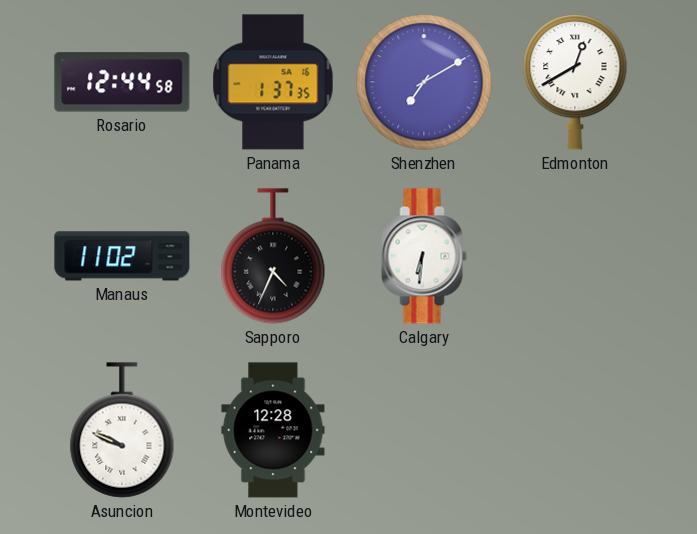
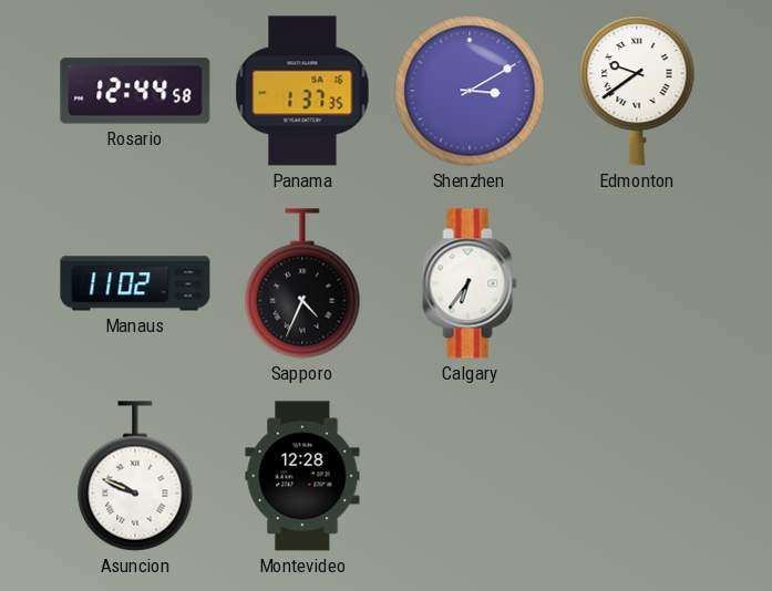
Shenzhen: 7:10 -> 3:10
Edmonton: 12:40 -> 9:39
Calgary: 6:31 -> 6:36
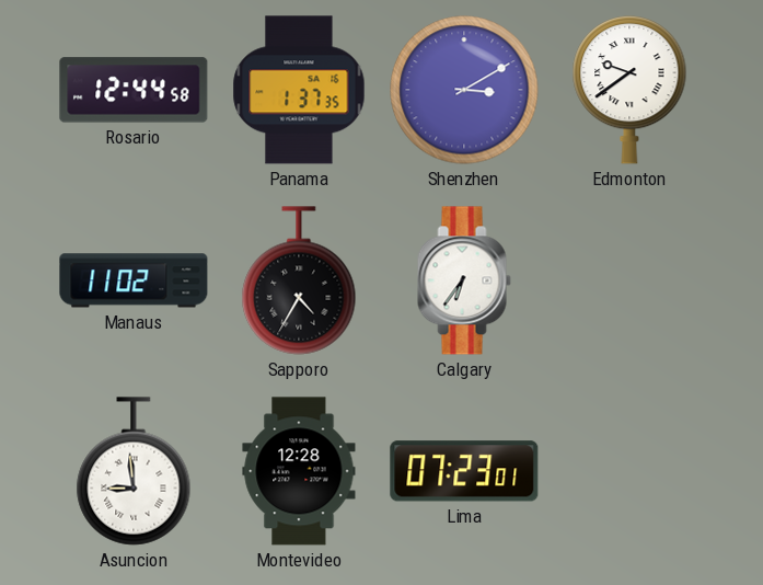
Sapporo: 4:34 -> 4:35
Asuncion: 9:49 -> 8:59
Lima: none -> 07:23
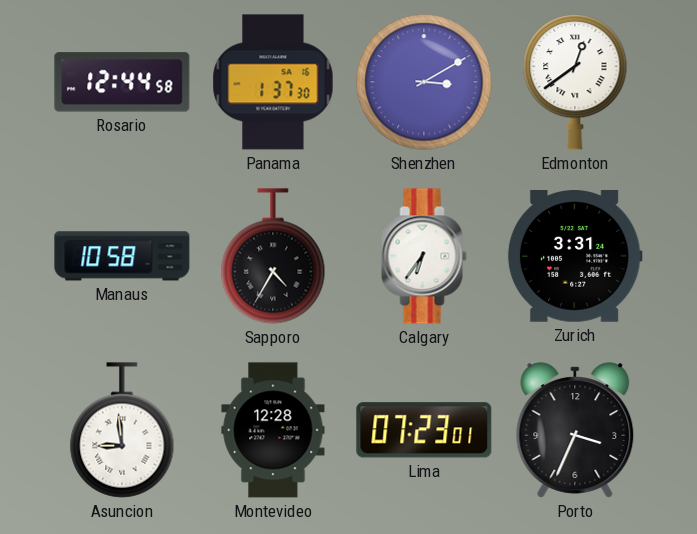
Panama: 1:37:35 -> 1:37:30
Edmonton: 9:39 -> 12:39
Manaus: 11:02 -> 10:58
Zurich: none -> 3:31
Porto: none -> 3:34
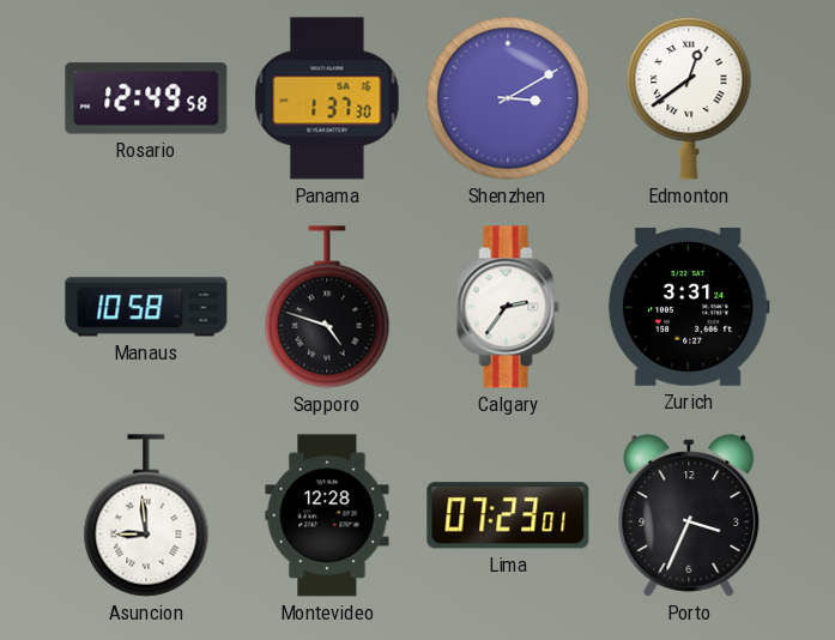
Rosario: 12:44 -> 12:49
Sapporo: 4:35 -> 4:48
Calgary: 6:36 -> 2:36
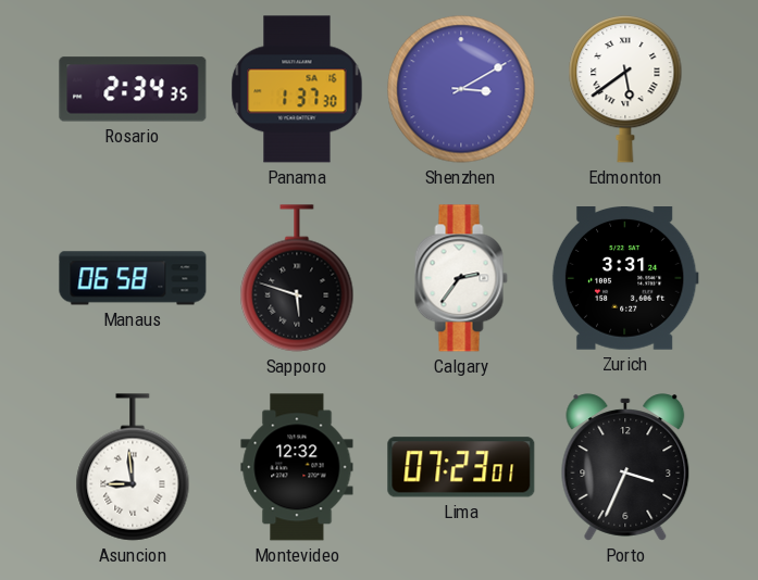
Rosario: 12:49 -> 2:34
Edmonton: 12:39 -> 5:39
Manaus: 10:58 -> 06:58
Sapporo: 4:48 -> 5:48
Montevideo: 12:28 -> 12:32
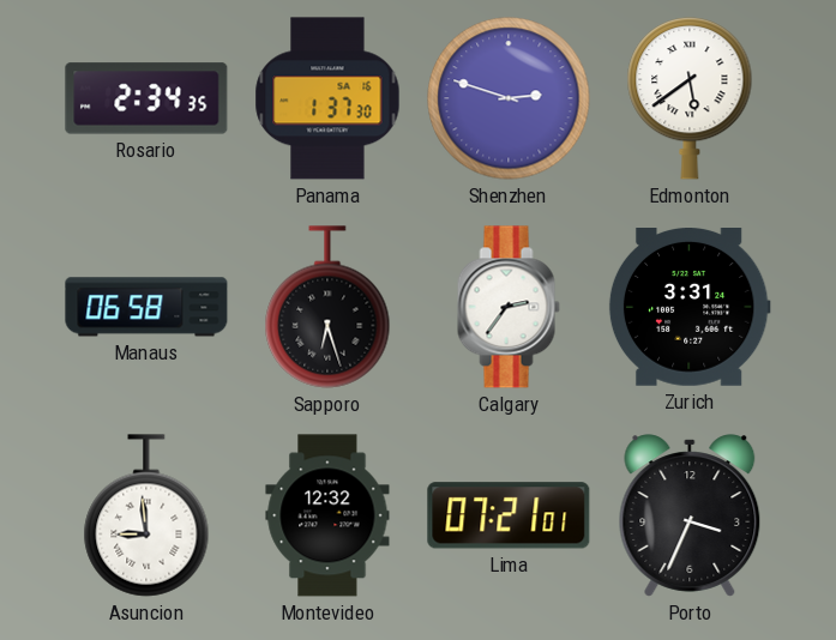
Shenzhen: 3:10 -> 2:48
Sapporo: 5:48 -> 6:27
Lima: 07:23 -> 07:21
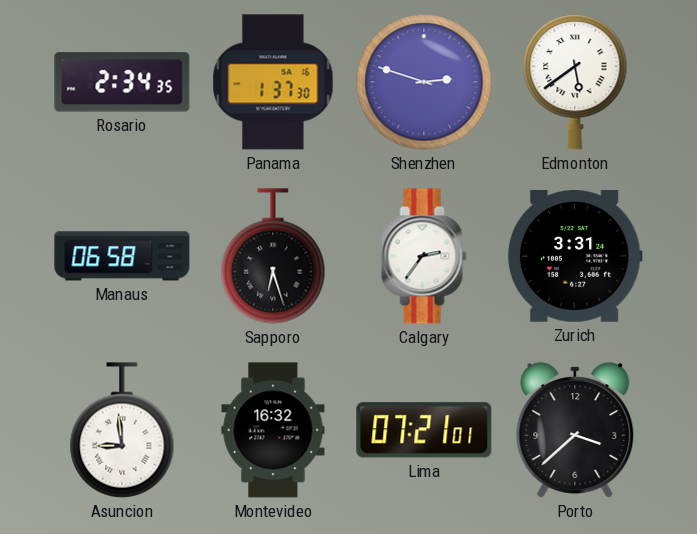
Montevideo: 12:32 -> 16:32
Porto: 3:34 -> 3:38
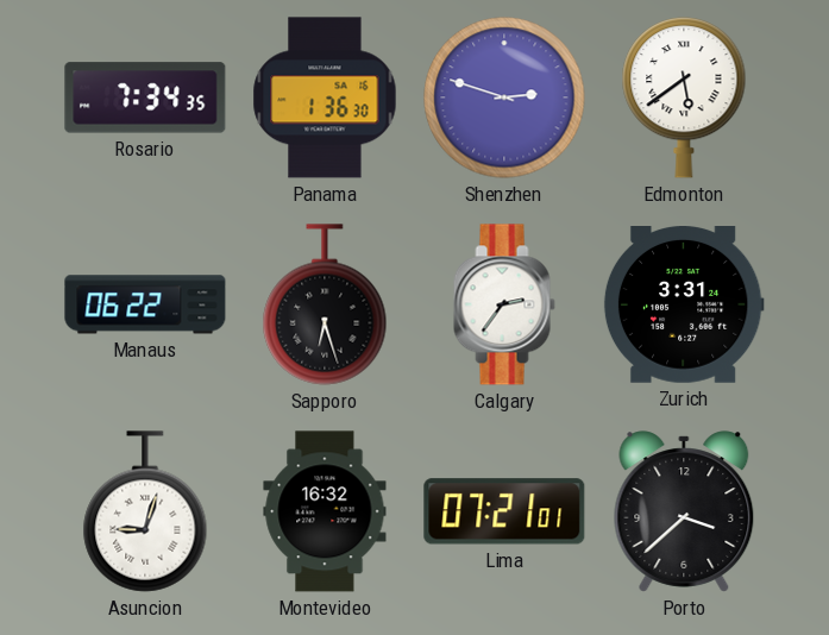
Rosario: 2:34 -> 7:34
Panama: 1:37 -> 1:36
Manaus: 06:58 -> 06:22
Asuncion: 8:59 -> 9:03
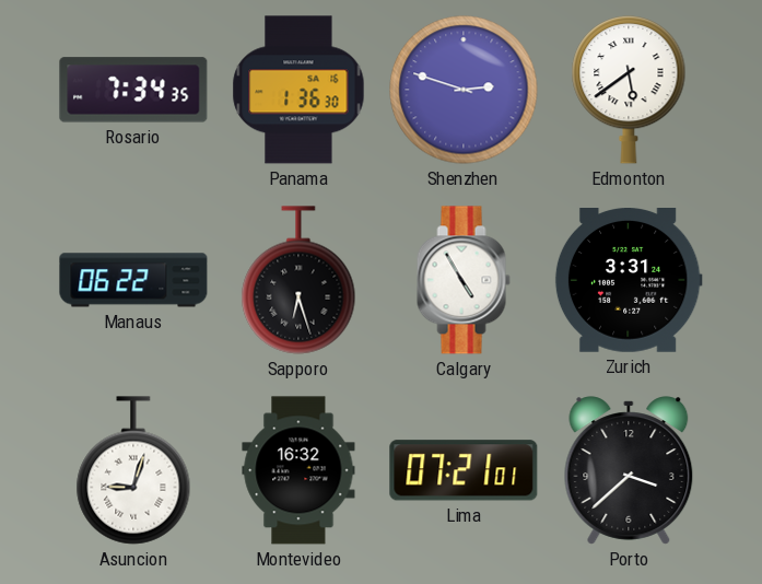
Calgary: 2:36 -> 4:55
